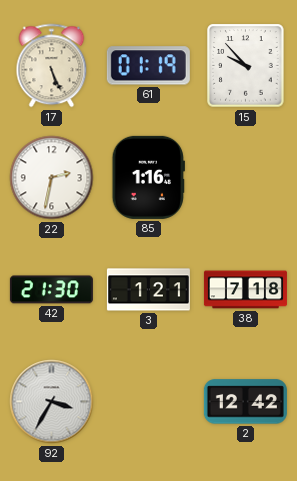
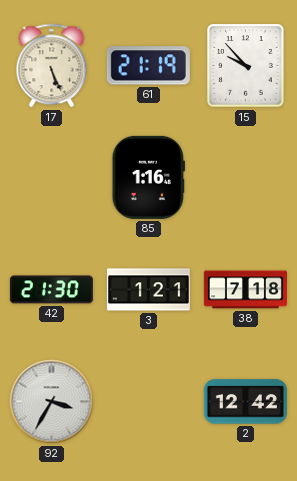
61: 01:19 -> 21:19
22: 2:32 -> none
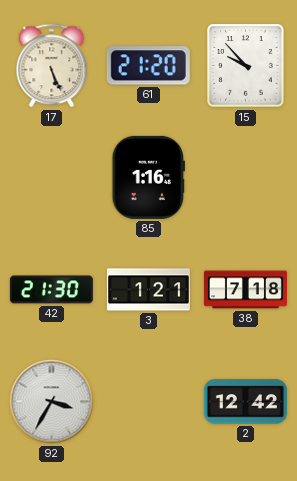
61: 21:19 -> 21:20
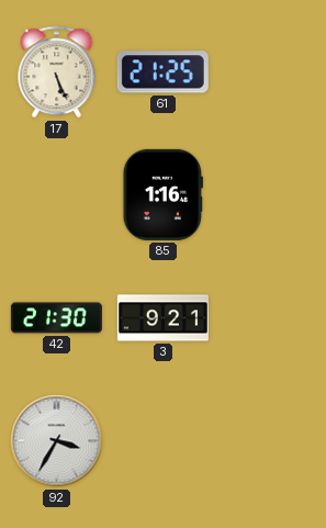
61: 21:20 -> 21:25
15: 9:53 -> none
3: 1:21 -> 9:21
38: 7:18 -> none
2: 12:42 -> none
